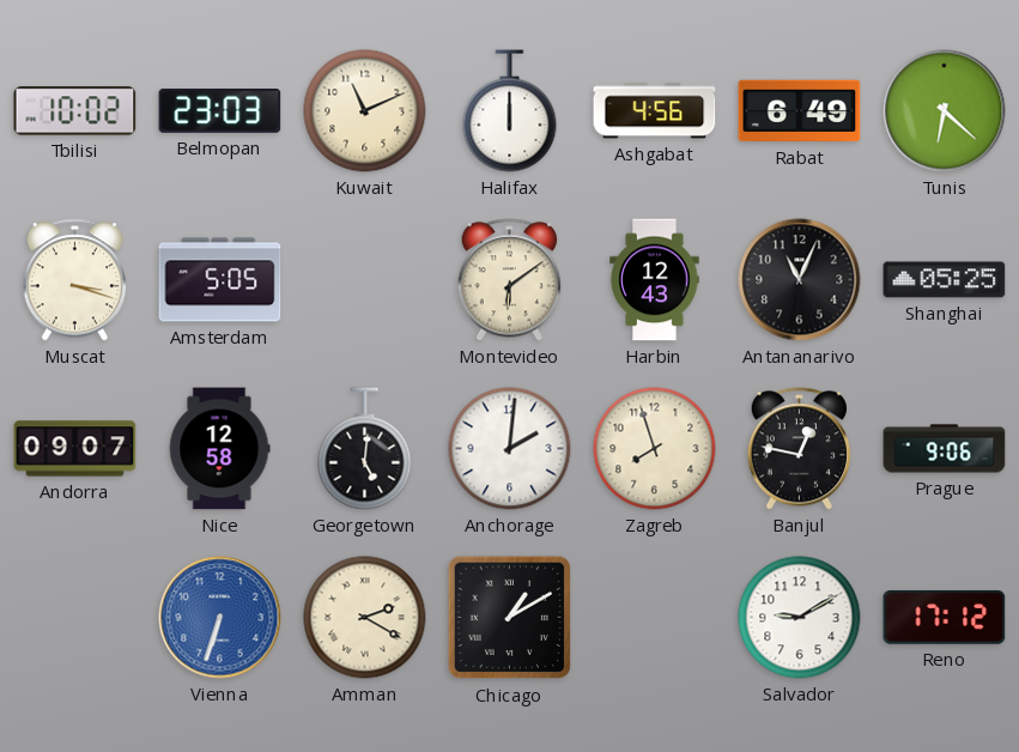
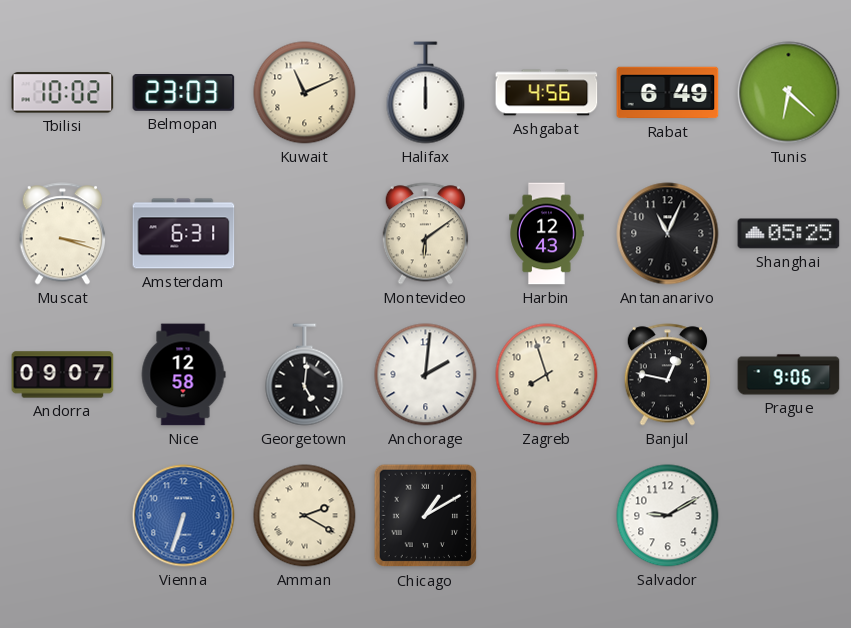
Amsterdam: 5:05 -> 6:31
Reno: 17:12 -> none
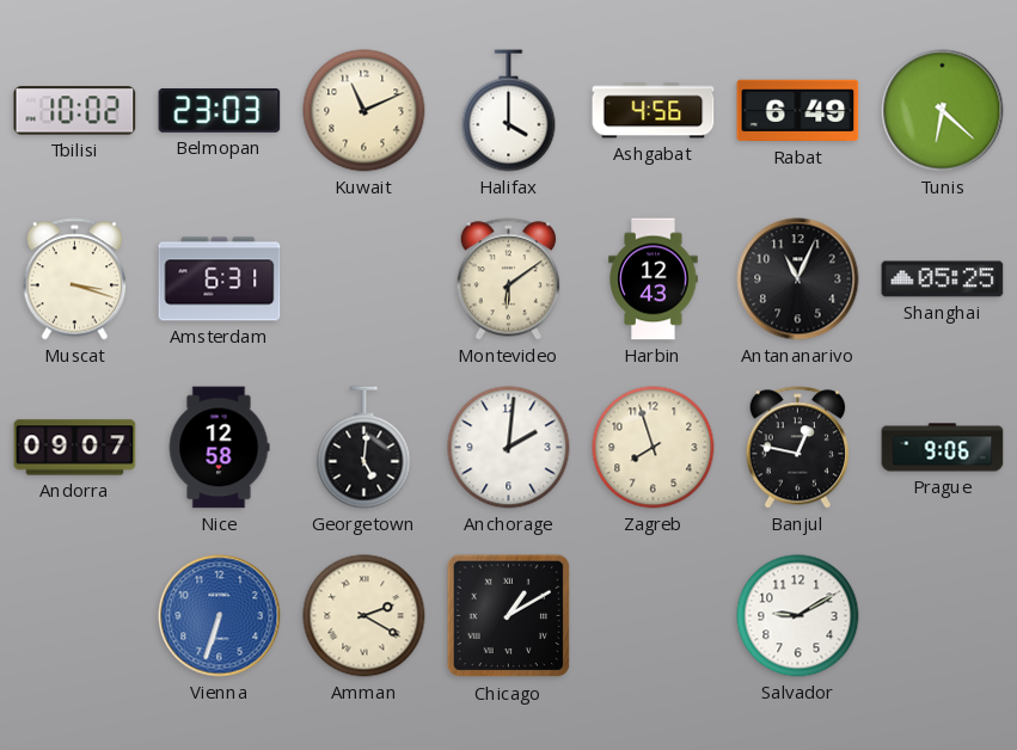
Halifax: 12:00 -> 4:00
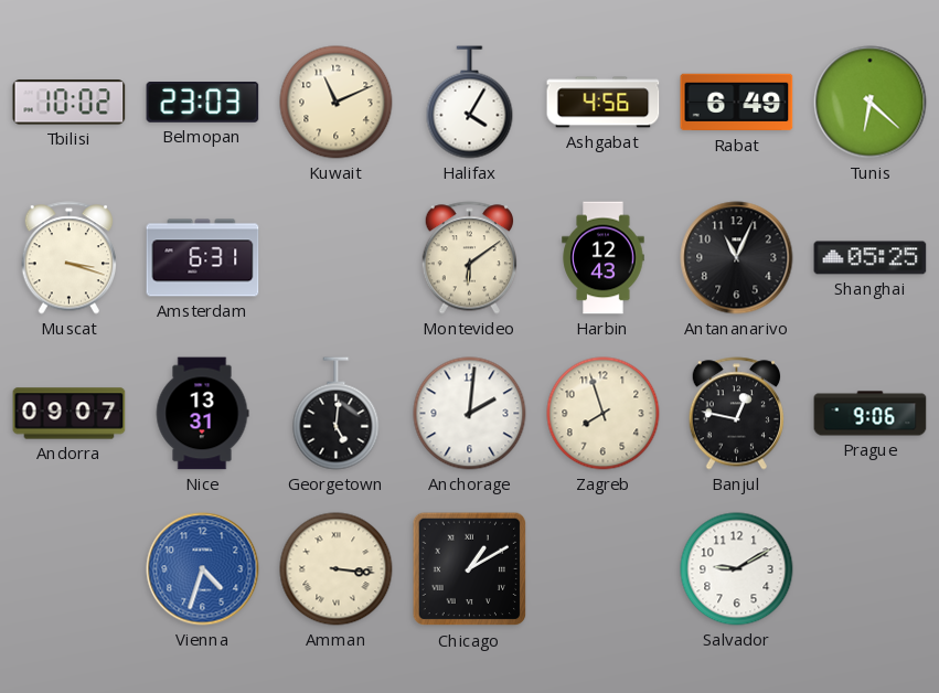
Halifax: 4:00 -> 4:05
Nice: 12:58 -> 13:31
Vienna: 6:33 -> 4:33
Amman: 2:20 -> 3:16
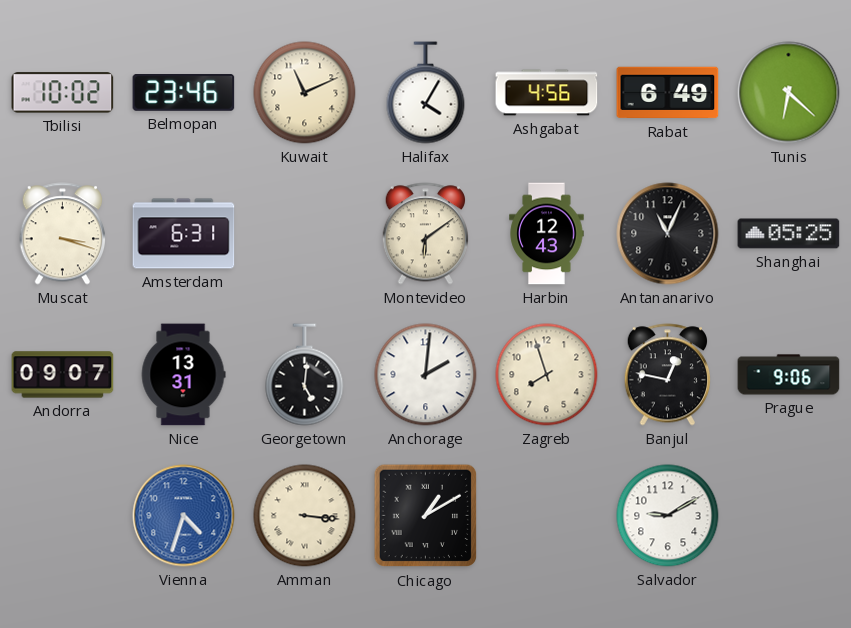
Belmopan: 23:03 -> 23:46
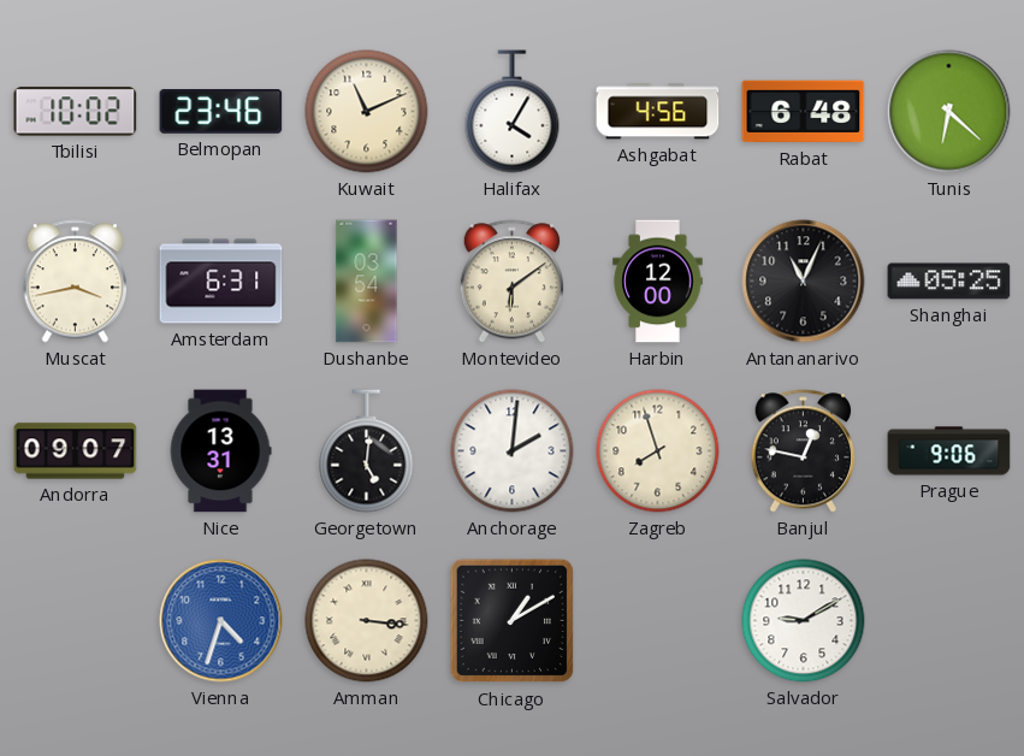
Rabat: 6:49 -> 6:48
Muscat: 3:18 -> 3:43
Dushanbe: none -> 03:54
Harbin: 12:43 -> 12:00
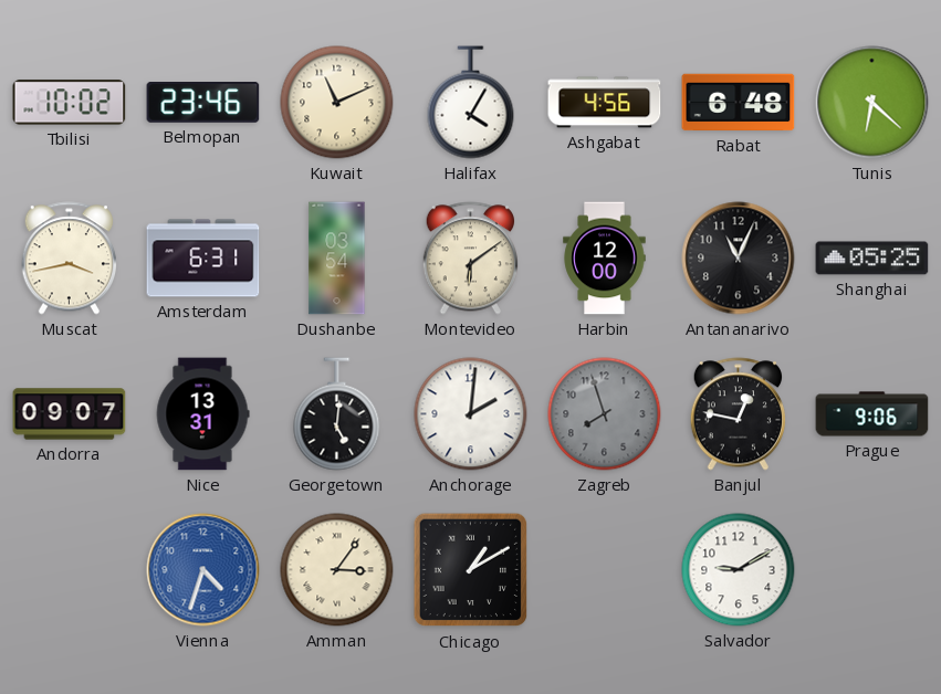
Zagreb dial: cream -> grey
Amman: 3:16 -> 3:06
